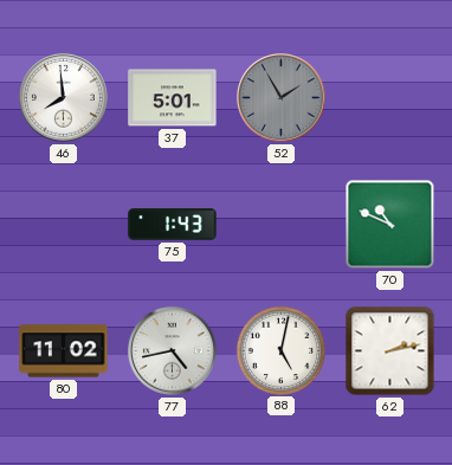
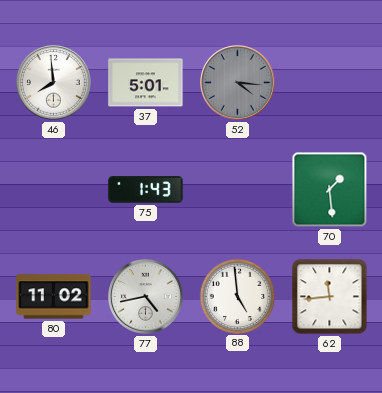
52: 1:55 -> 4:16
70: 10:49 -> 1:29
88: 5:02 -> 4:59
62: 2:13 -> 11:44
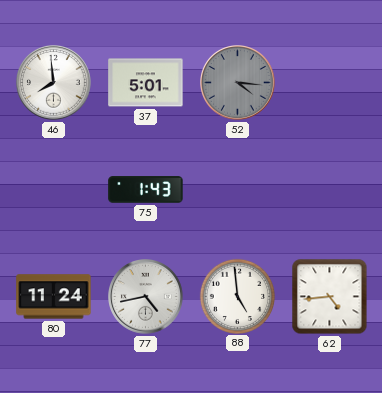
70: 1:29 -> none
80: 11:02 -> 11:24
62: 11:44 -> 4:44
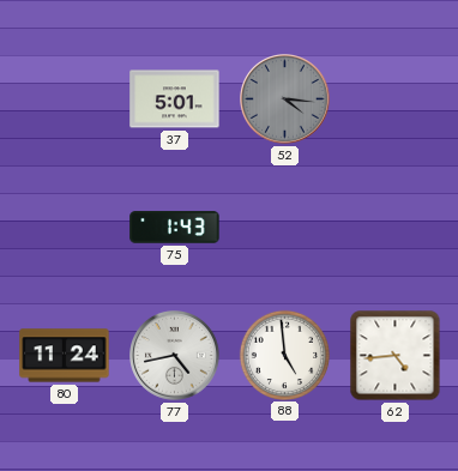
46: 7:59 -> none
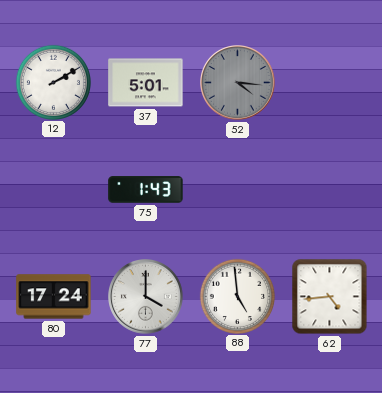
12: none -> 2:10
80: 11:24 -> 17:24
77: 4:43 -> 4:00
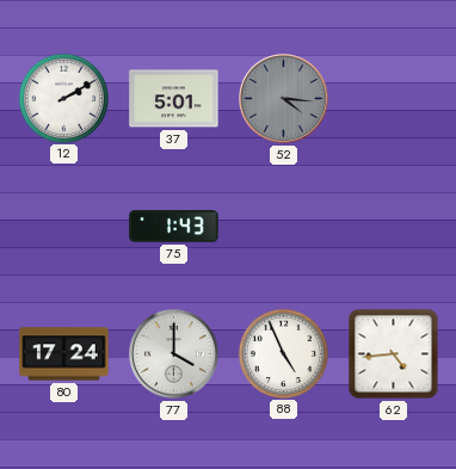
88: 4:59 -> 4:56
